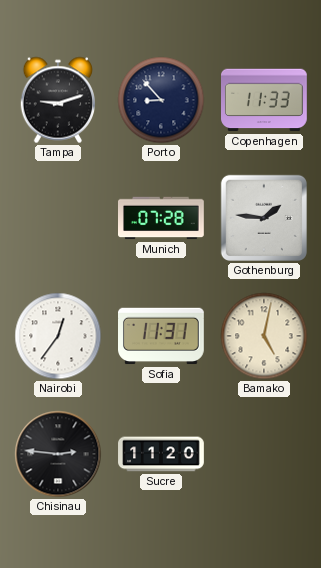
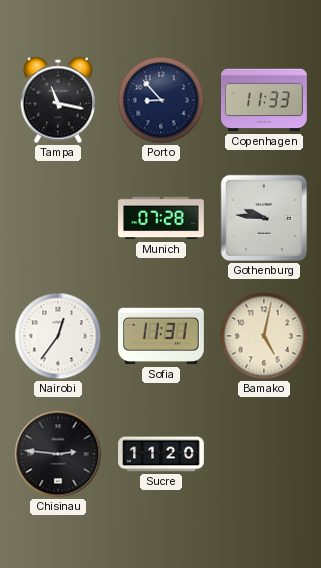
Tampa: 9:12 -> 11:17
Gothenburg: 1:46 -> 9:46
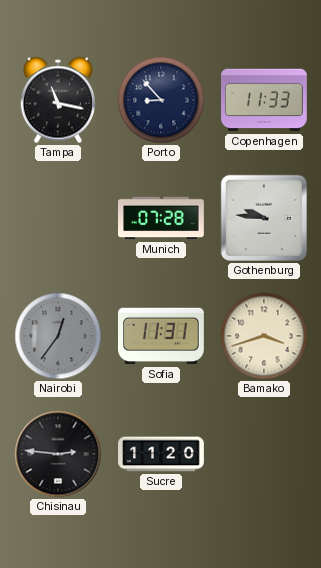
Nairobi dial: white -> grey
Bamako: 5:02 -> 3:42
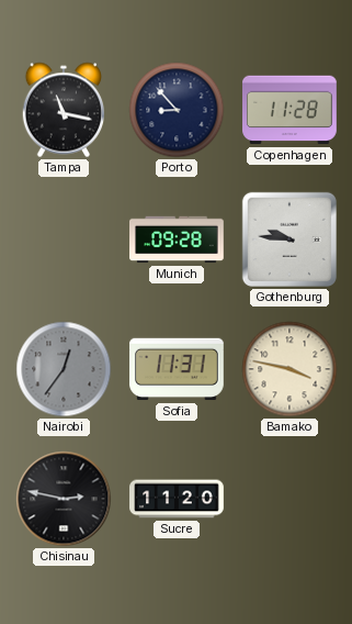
Copenhagen: 11:33 -> 11:28
Munich: 07:28 -> 09:28
Bamako: 3:42 -> 3:47
Chisinau: 2:46 -> 2:47
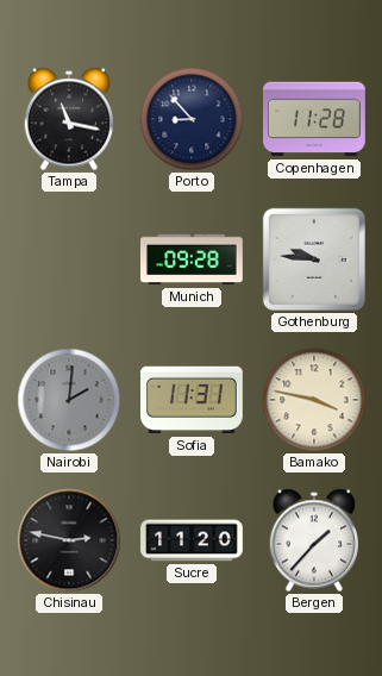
Nairobi: 12:36 -> 2:01
Bergen: none -> 1:37
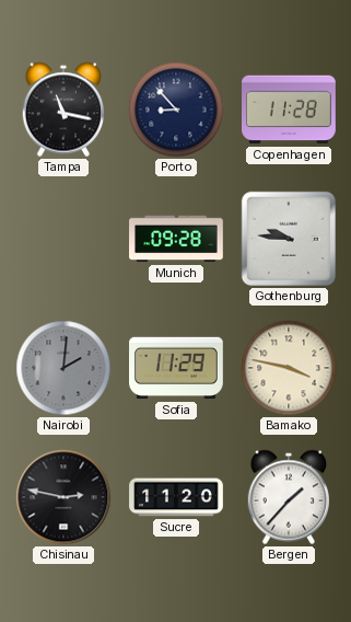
Sofia: 11:31 -> 11:29
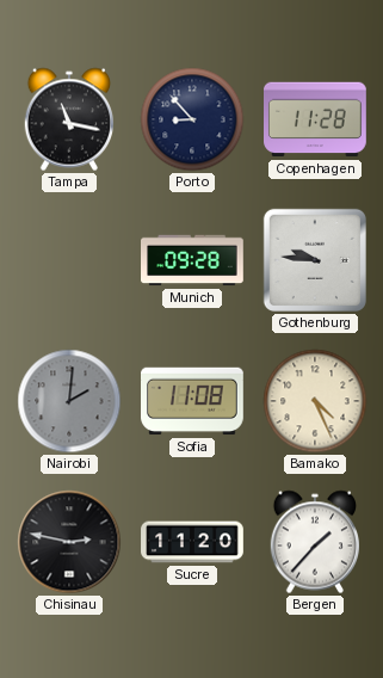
Sofia: 11:29 -> 11:08
Bamako: 3:47 -> 4:26
